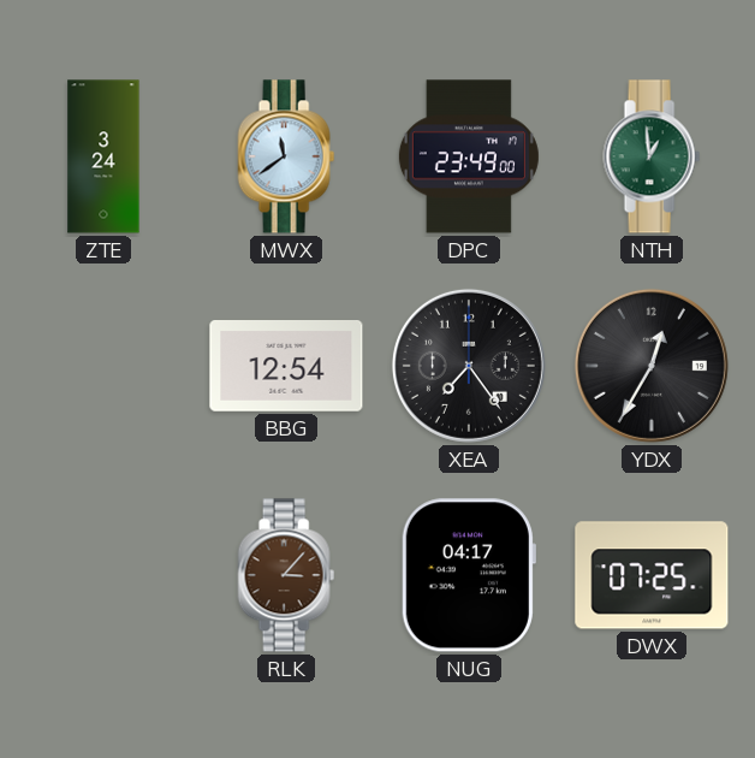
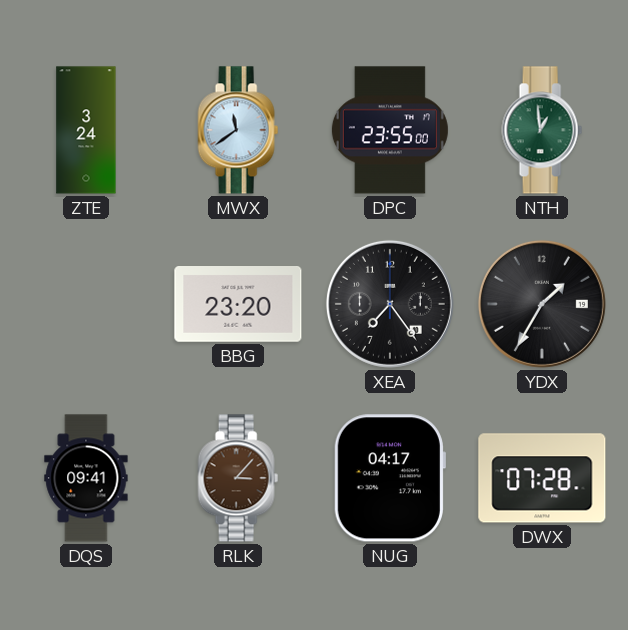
DPC: 23:49 -> 23:55
BBG: 12:54 -> 23:20
YDX: 12:35 -> 1:35
DQS: none -> 09:41
DWX: 07:25 -> 07:28
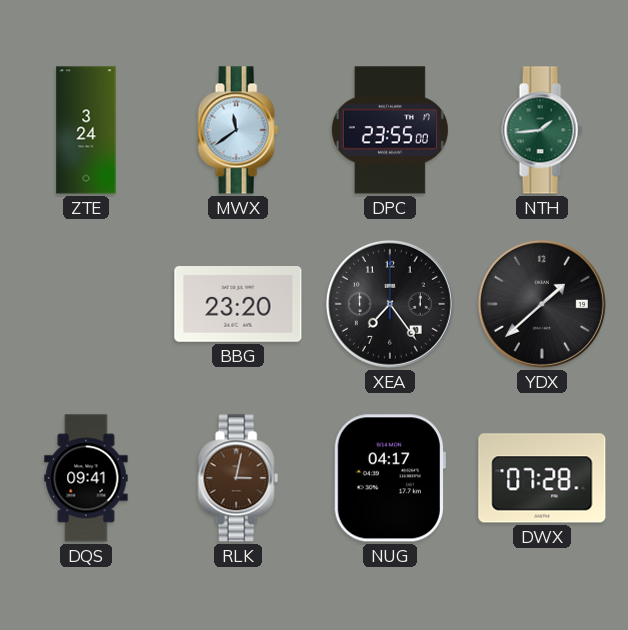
NTH: 12:59 -> 1:44
YDX: 1:35 -> 1:38
RLK: 3:07 -> 3:02
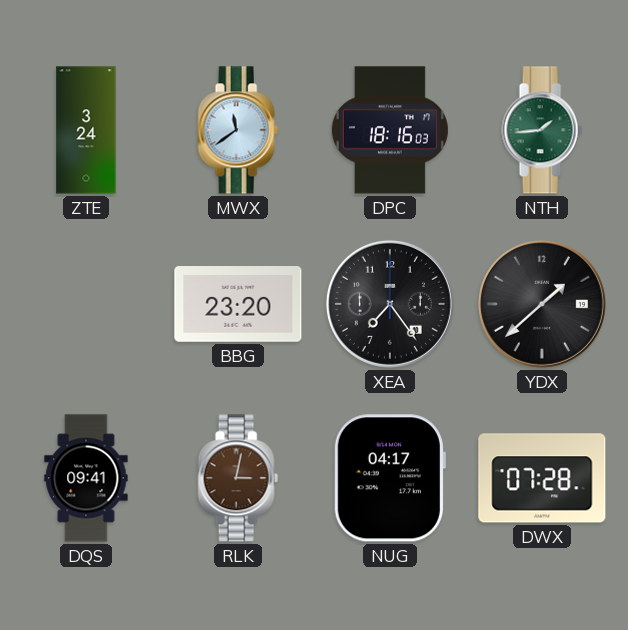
DPC: 23:55 -> 18:16
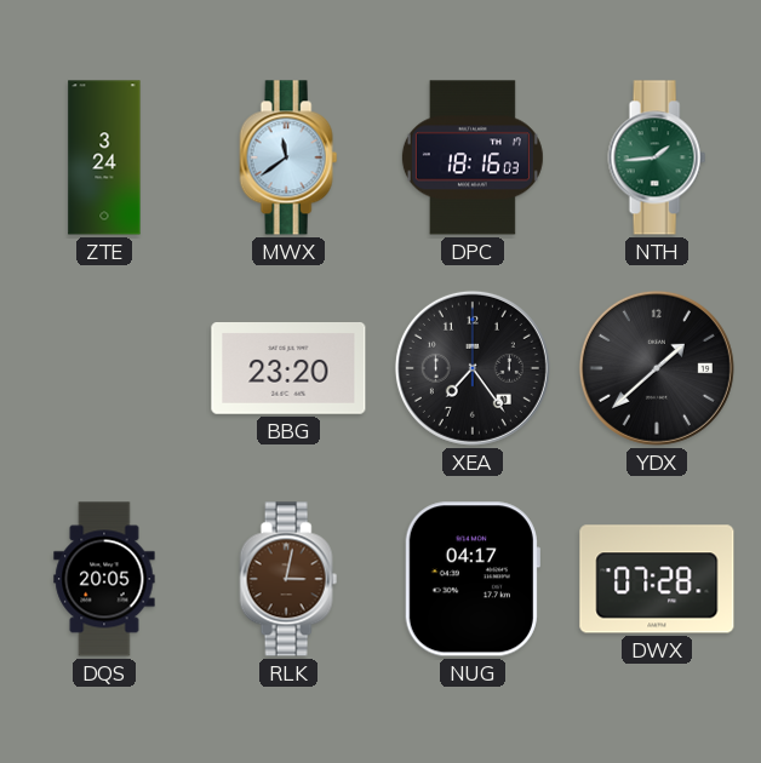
DQS: 09:41 -> 20:05
